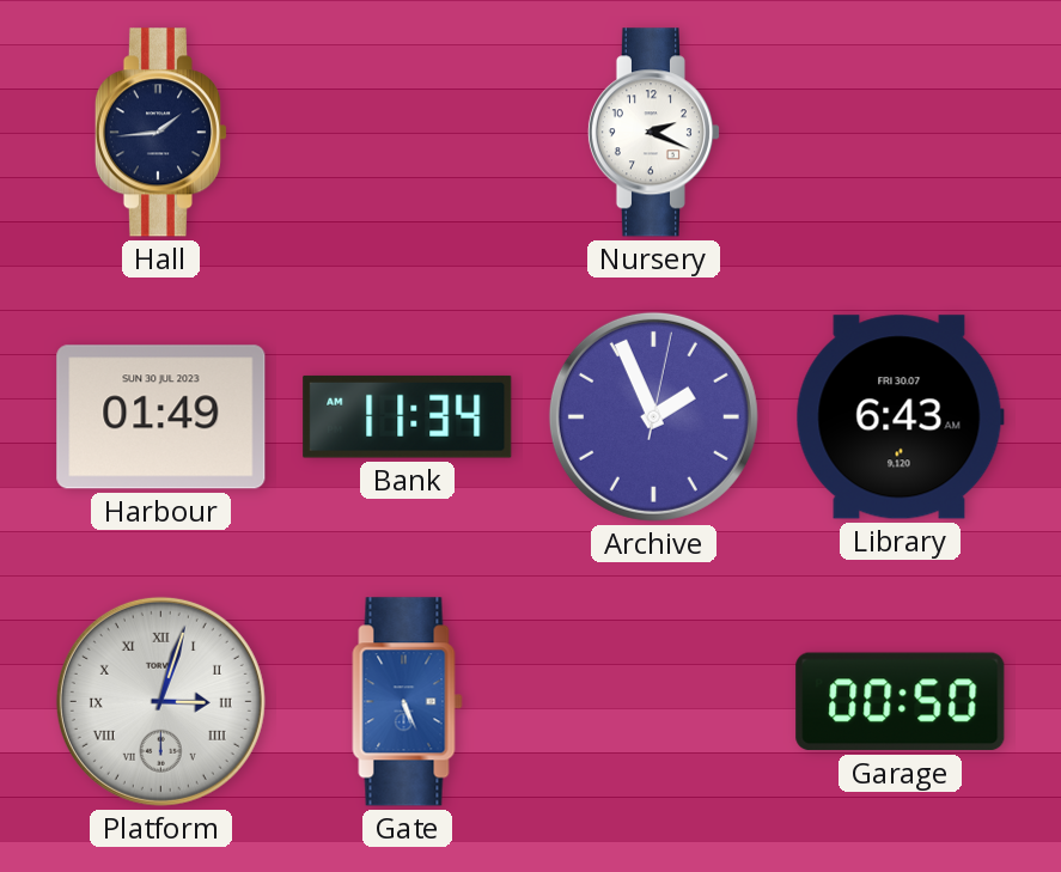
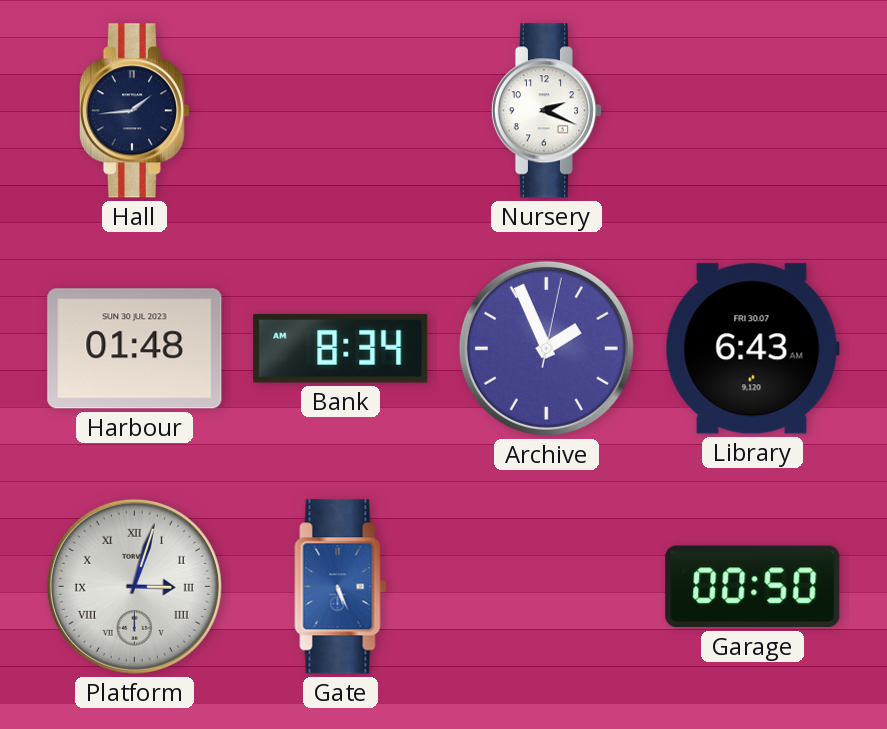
Harbour: 01:49 -> 01:48
Bank: 11:34 -> 8:34
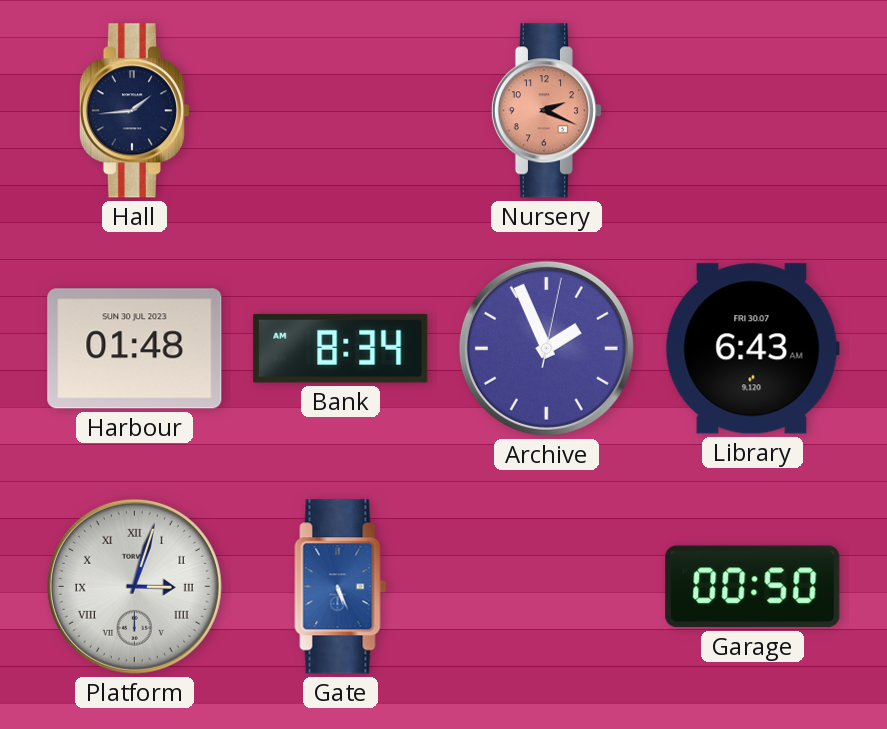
Nursery dial: white -> salmon
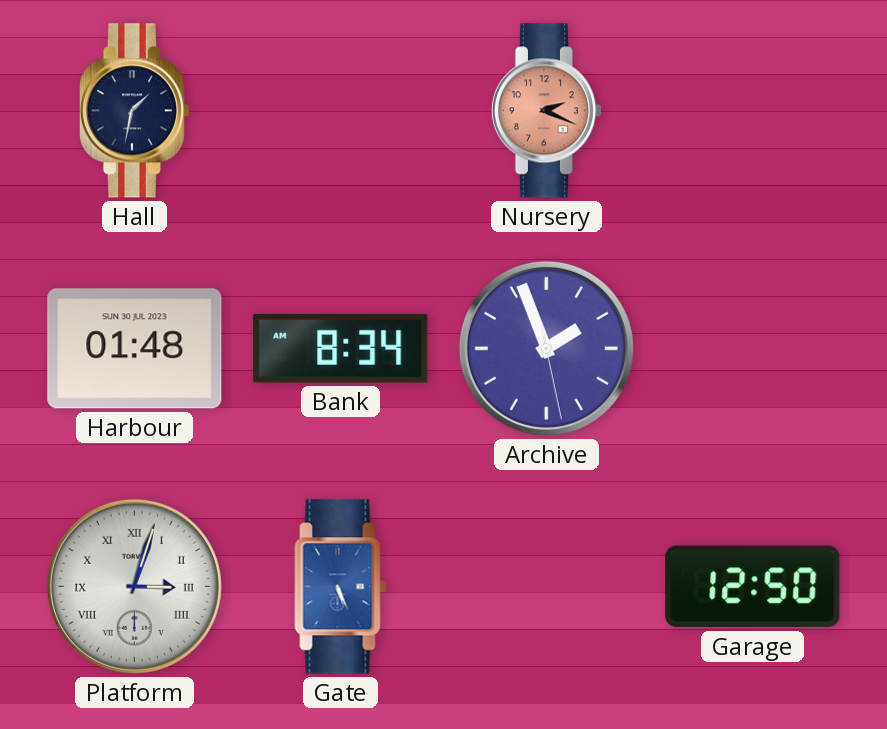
Hall: 1:44 -> 1:32
Archive: 1:56:02 -> 1:56:28
Library: 6:43 -> none
Garage: 00:50 -> 12:50
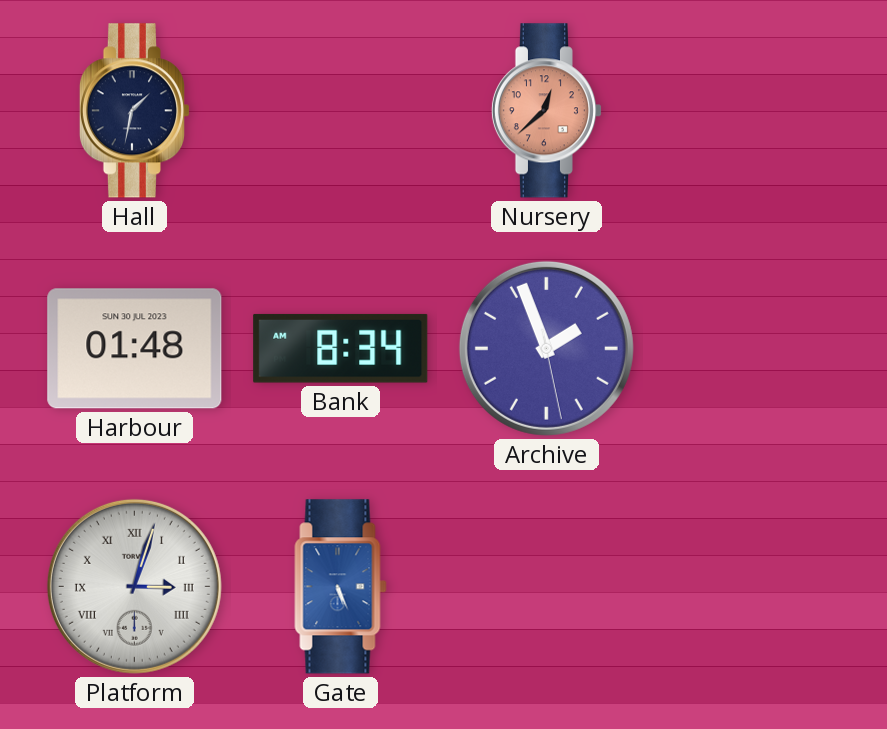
Nursery: 2:19 -> 12:38
Garage: 12:50 -> none
